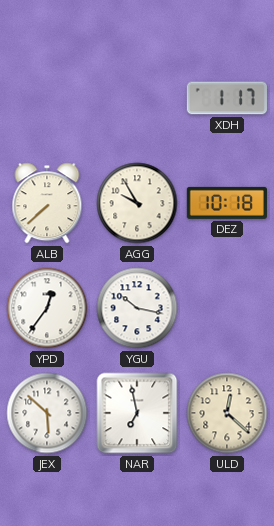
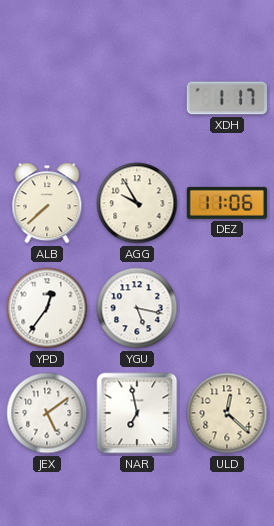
DEZ: 10:18 -> 11:06
YGU: 10:17 -> 5:17
JEX: 5:52 -> 5:09
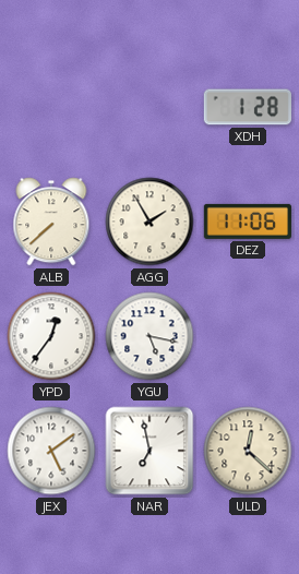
XDH: 1:17 -> 1:28
AGG: 9:55 -> 1:55
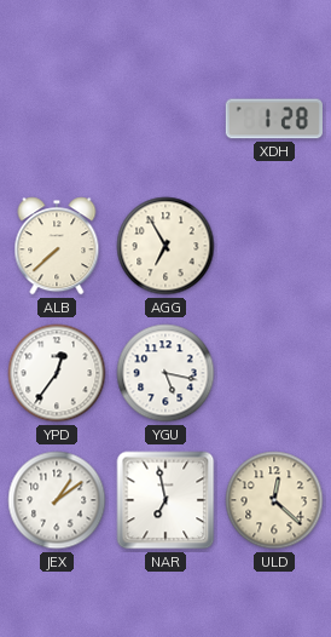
AGG: 1:55 -> 6:55
DEZ: 11:06 -> none
JEX: 5:09 -> 1:09
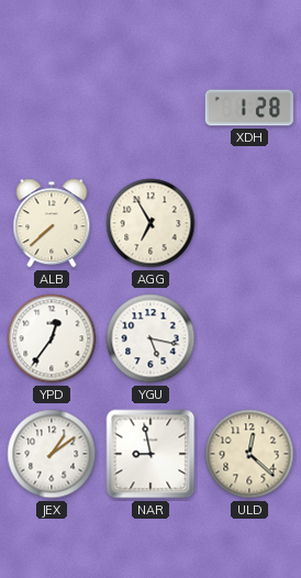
NAR: 6:58 -> 8:58
